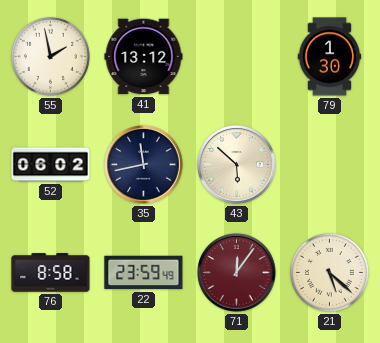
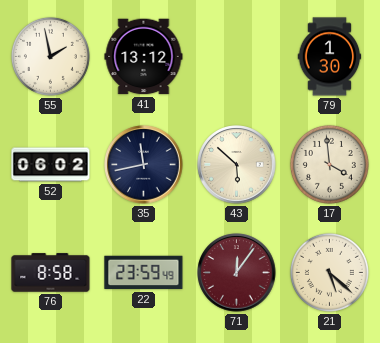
17: none -> 3:59
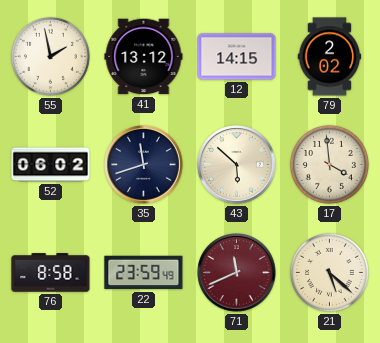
12: none -> 14:15
79: 1:30 -> 2:02
35: 11:43 -> 11:42
71: 12:06 -> 11:41
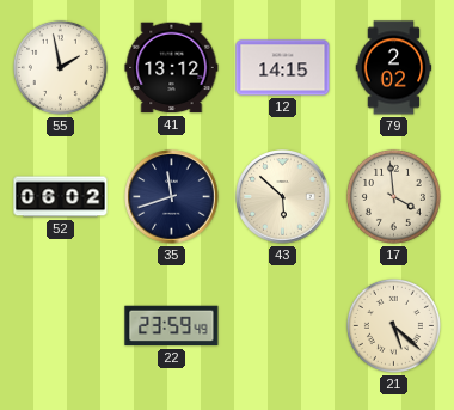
76: 8:58 -> none
71: 11:41 -> none
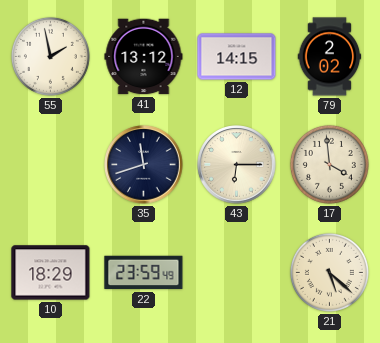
52: 06:02 -> none
43: 5:52 -> 6:15
10: none -> 18:29
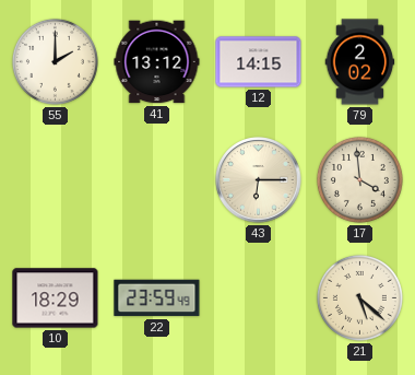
55: 1:58 -> 2:00
35: 11:42 -> none
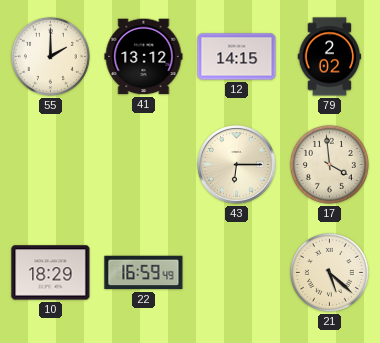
22: 23:59 -> 16:59
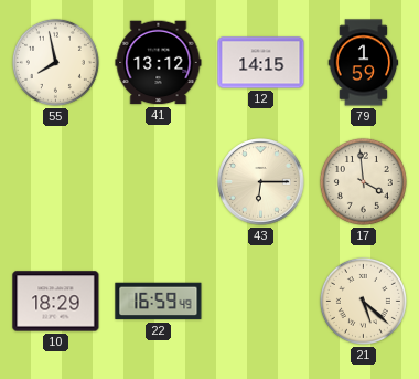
55: 2:00 -> 7:58
79: 2:02 -> 1:59
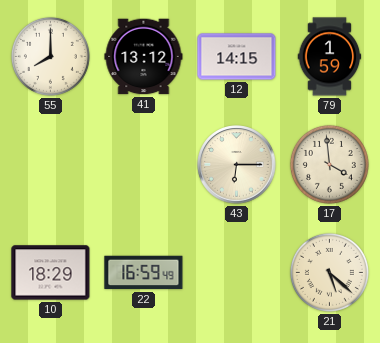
55: 7:58 -> 8:00
